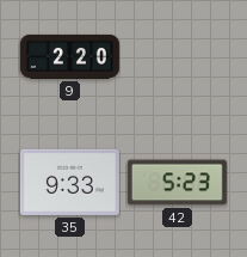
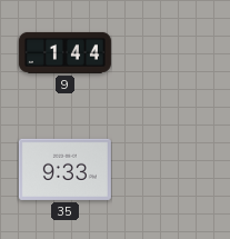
9: 2:20 -> 1:44
42: 5:23 -> none
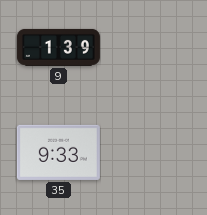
9: 1:44 -> 1:39
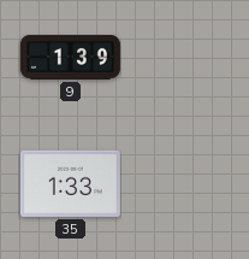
35: 9:33 -> 1:33
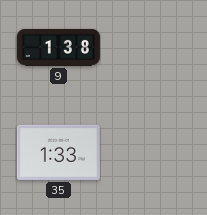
9: 1:39 -> 1:38
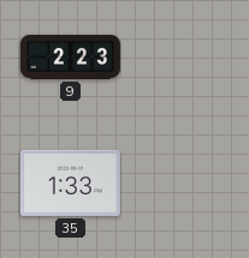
9: 1:38 -> 2:23
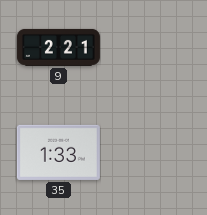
9: 2:23 -> 2:21
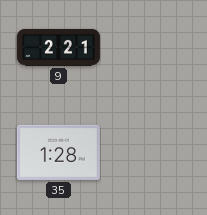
35: 1:33 -> 1:28
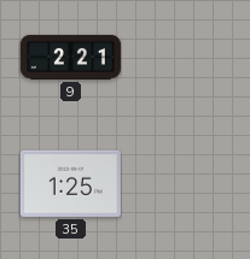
35: 1:28 -> 1:25
